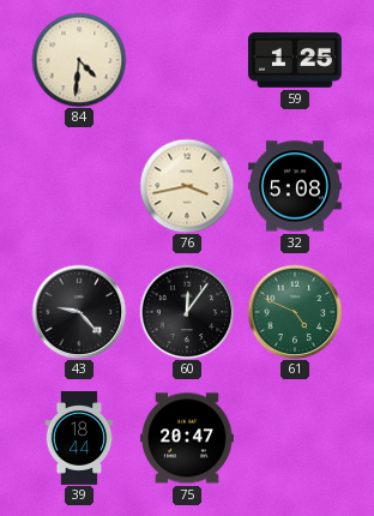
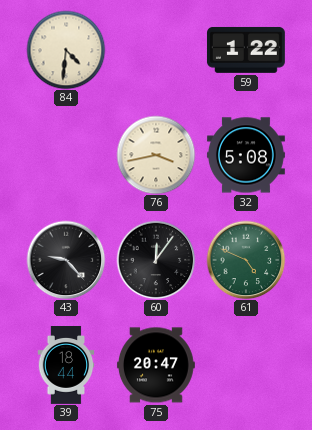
59: 1:25 -> 1:22
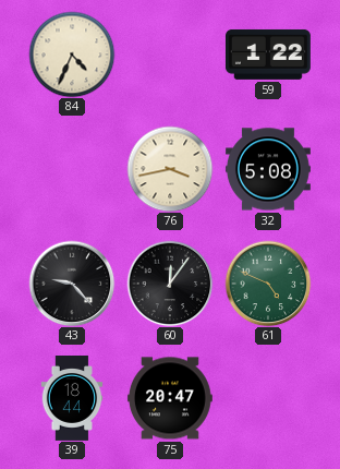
84: 4:31 -> 4:34
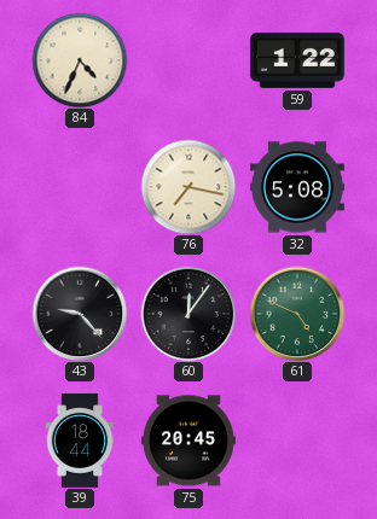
76: 3:43 -> 7:17
75: 20:47 -> 20:45
